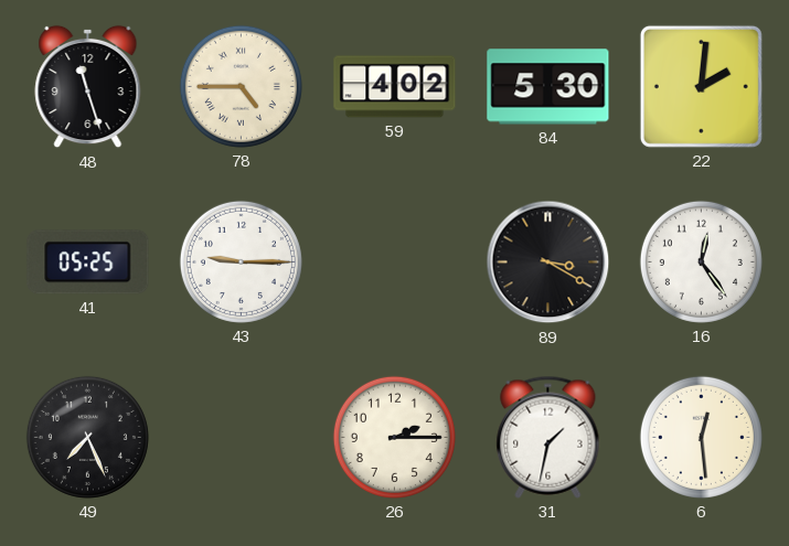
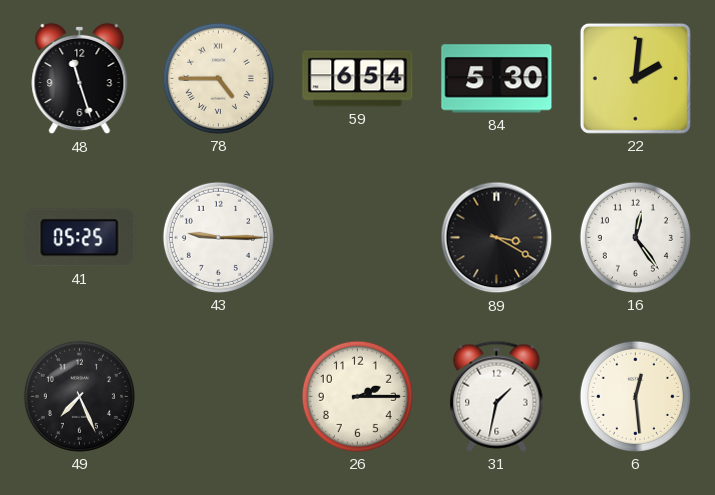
59: 4:02 -> 6:54
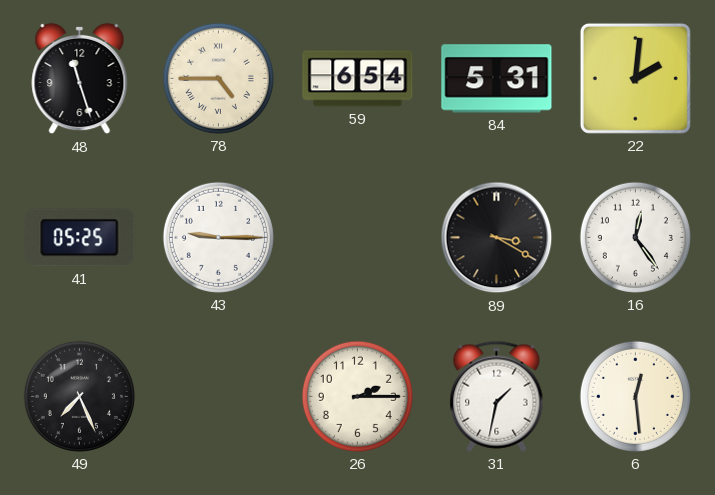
84: 5:30 -> 5:31
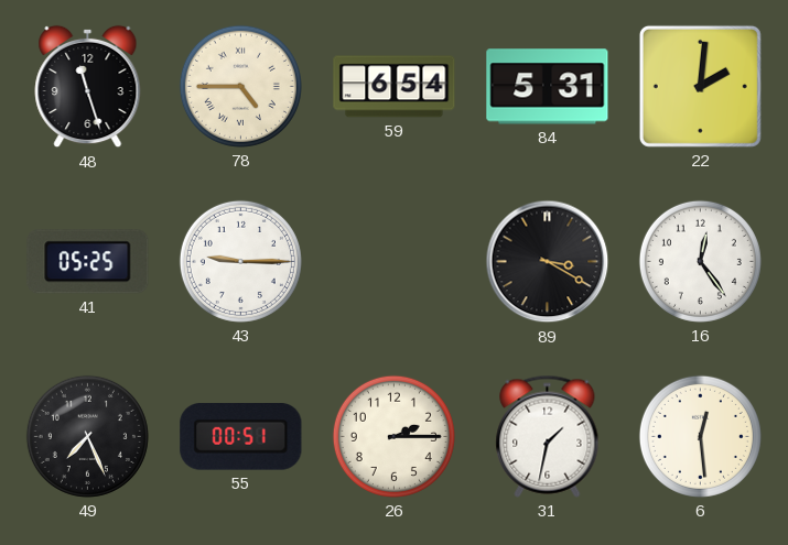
55: none -> 00:51
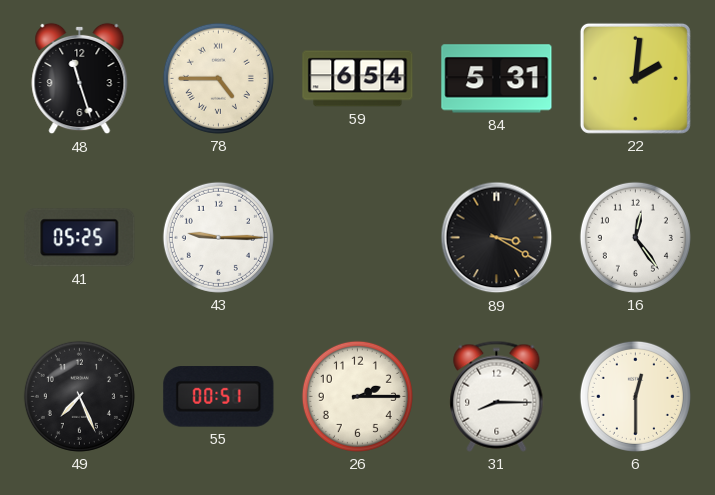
31: 1:32 -> 8:15
6: 12:29 -> 12:30
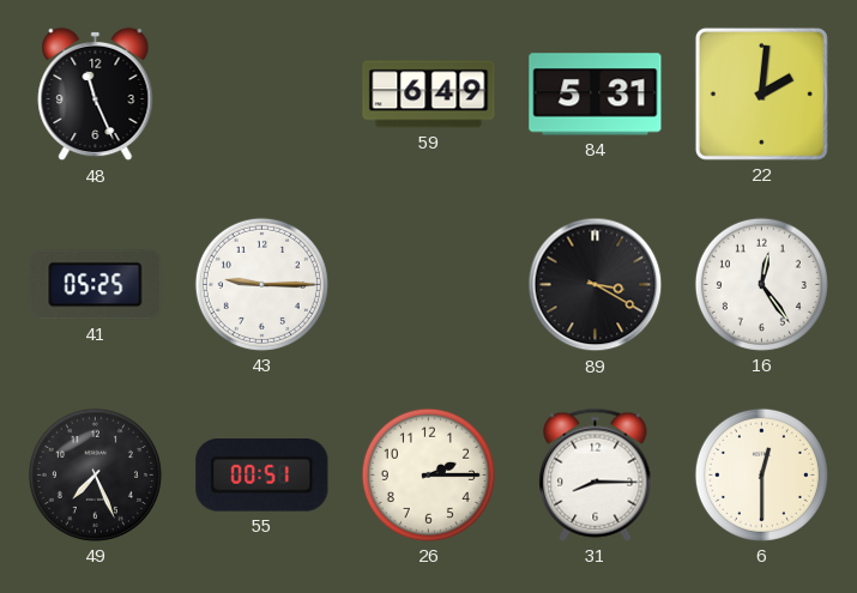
48: 11:27 -> 11:26
78: 4:45 -> none
59: 6:54 -> 6:49
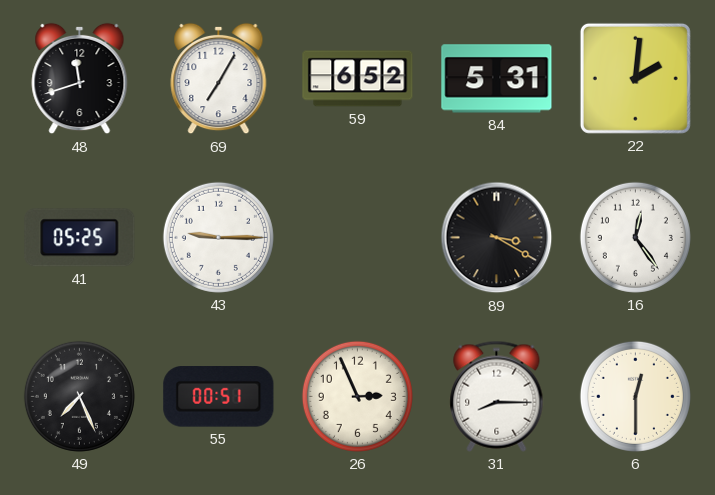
48: 11:26 -> 11:42
69: none -> 7:05
59: 6:49 -> 6:52
26: 2:15 -> 2:56
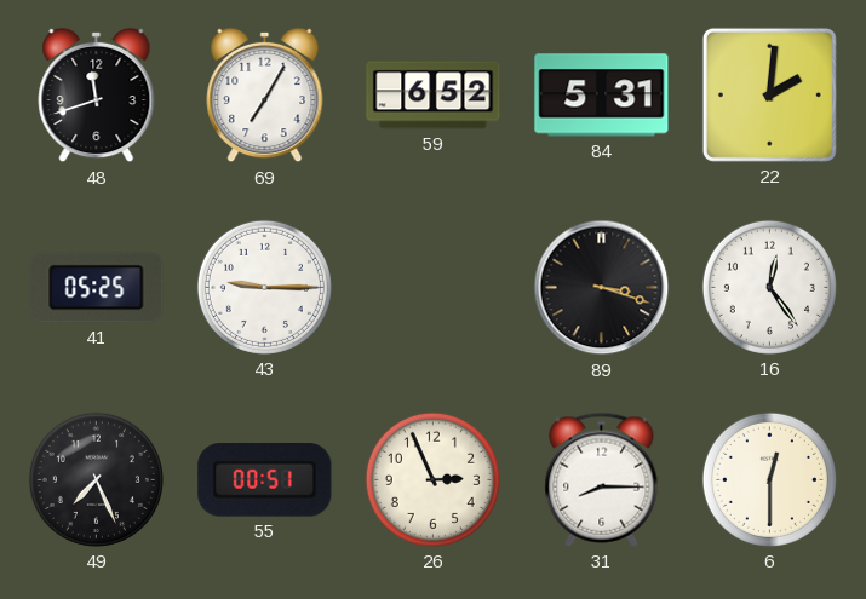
89: 3:20 -> 3:18
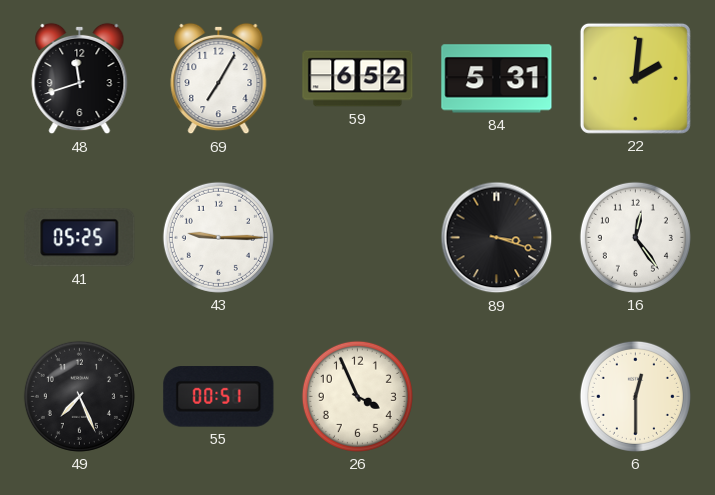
26: 2:56 -> 3:56
31: 8:15 -> none
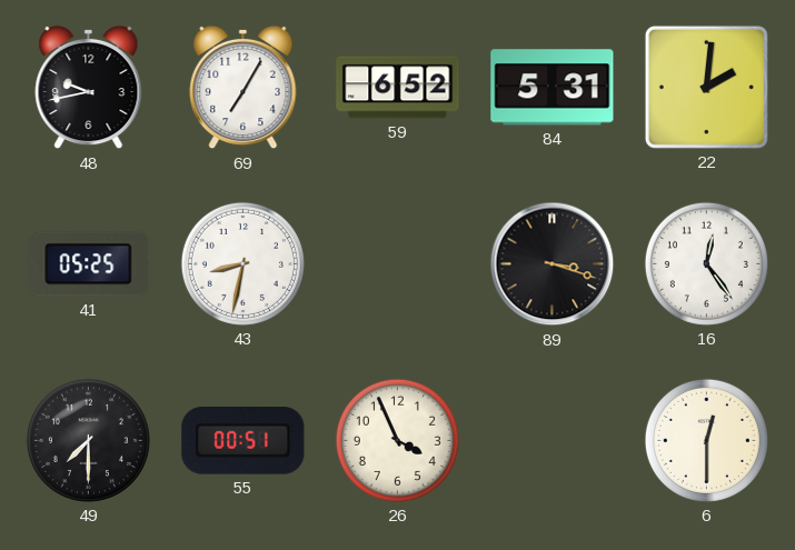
48: 11:42 -> 9:43
43: 9:15 -> 8:32
49: 7:26 -> 7:30
